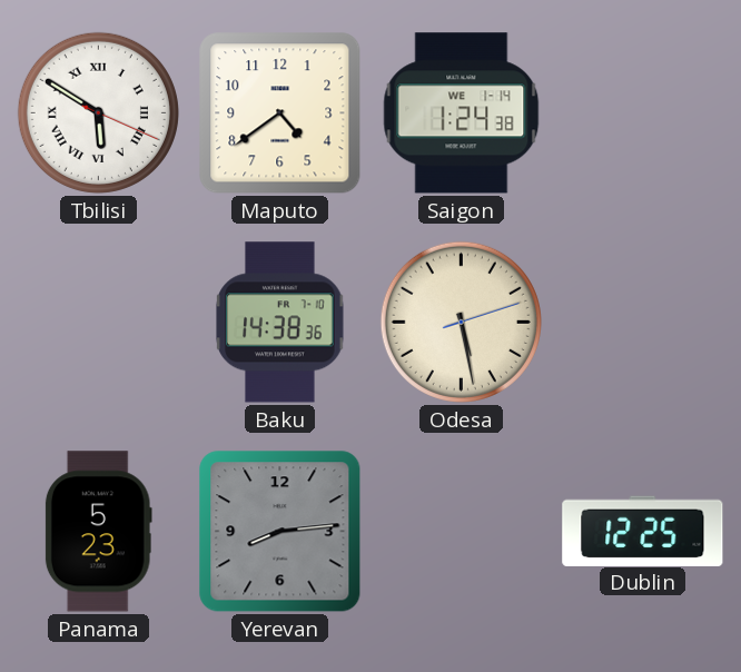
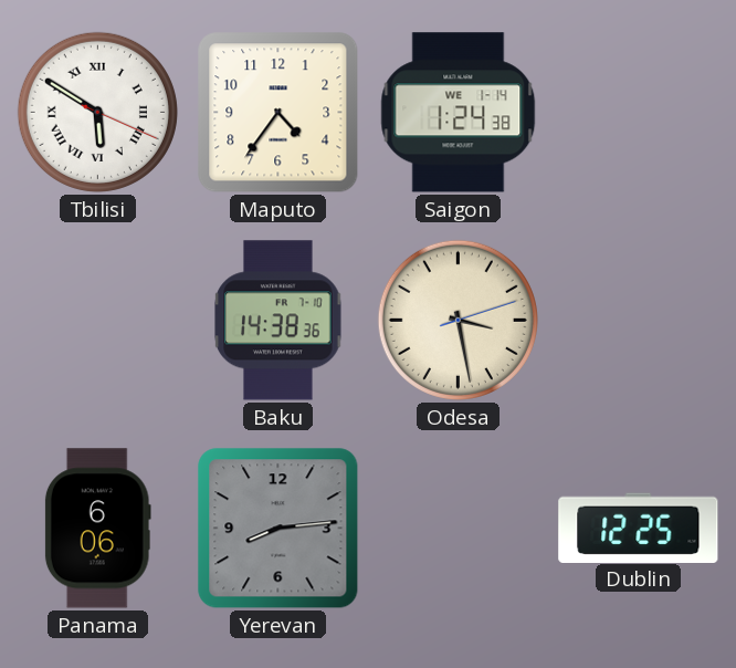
Maputo: 4:39 -> 4:36
Odesa: 5:28 -> 3:28
Panama: 5:23 -> 6:06
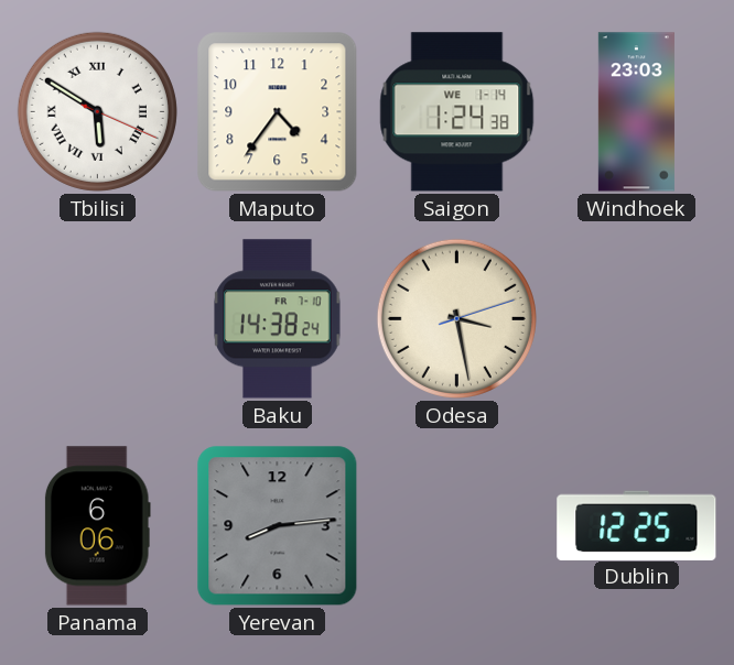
Windhoek: none -> 23:03
Baku: 14:38:36 -> 14:38:24
